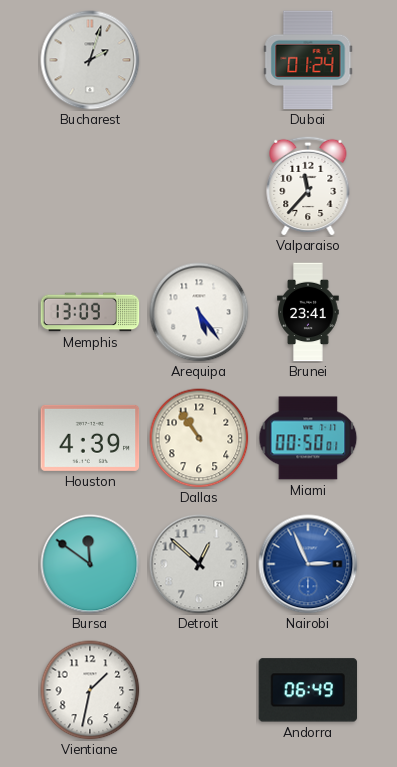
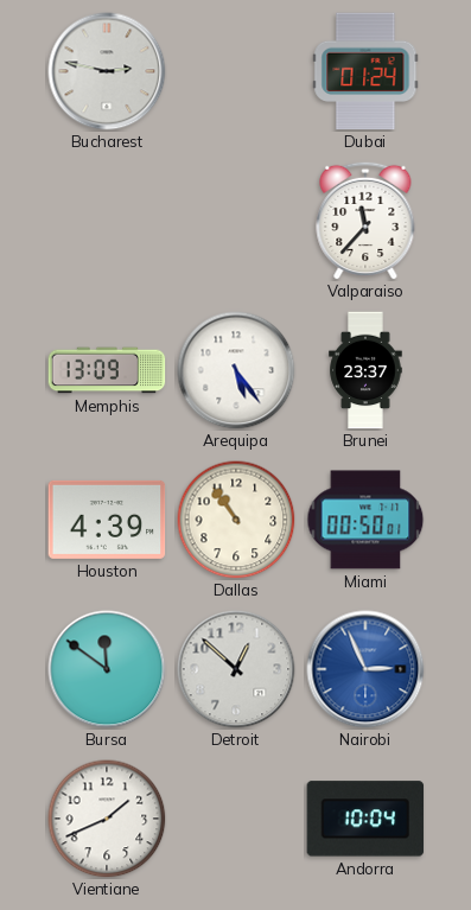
Bucharest: 2:03 -> 2:47
Brunei: 23:41 -> 23:37
Vientiane: 1:32 -> 1:41
Andorra: 06:49 -> 10:04
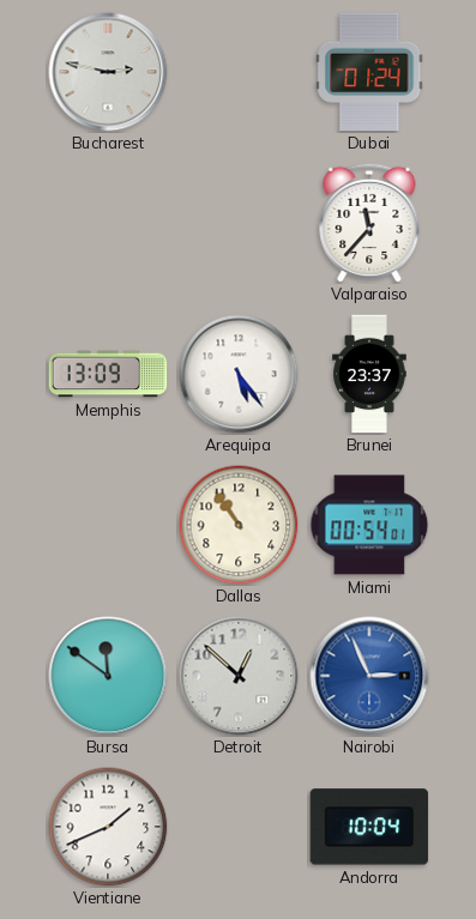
Houston: 4:39 -> none
Miami: 00:50 -> 00:54
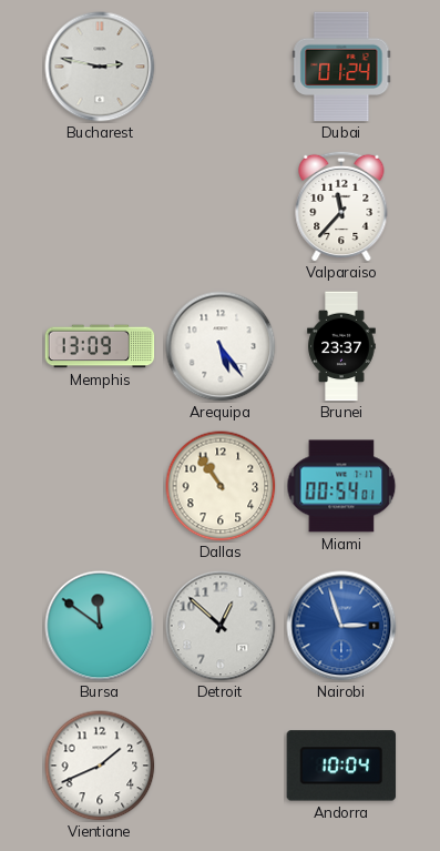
Nairobi: 2:56 -> 2:57
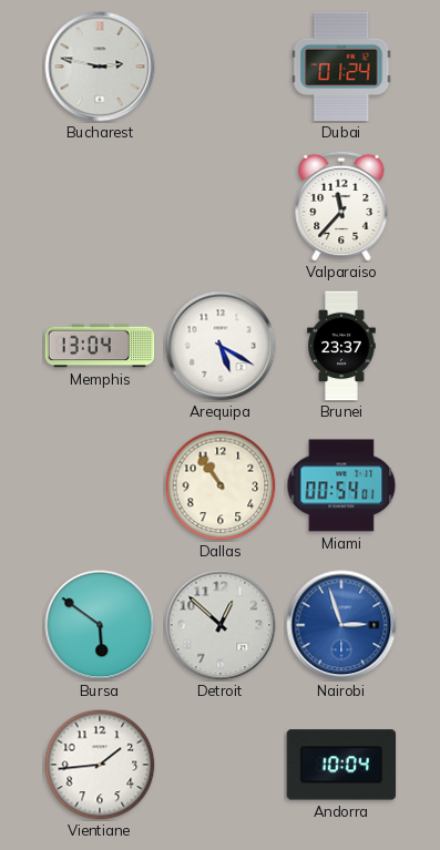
Memphis: 13:09 -> 13:04
Arequipa: 5:24 -> 5:20
Bursa: 11:51 -> 5:51
Vientiane: 1:41 -> 1:44
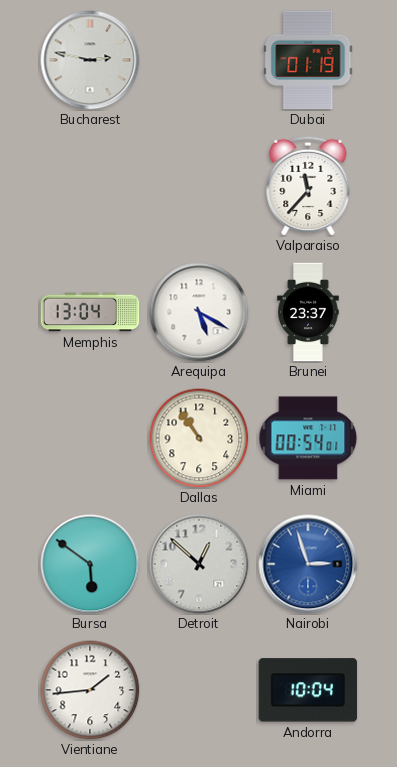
Dubai: 01:24 -> 01:19
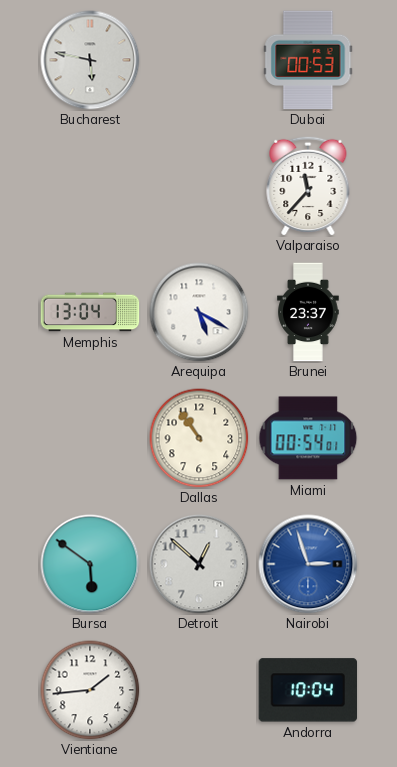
Bucharest: 2:47 -> 5:47
Dubai: 01:19 -> 00:53
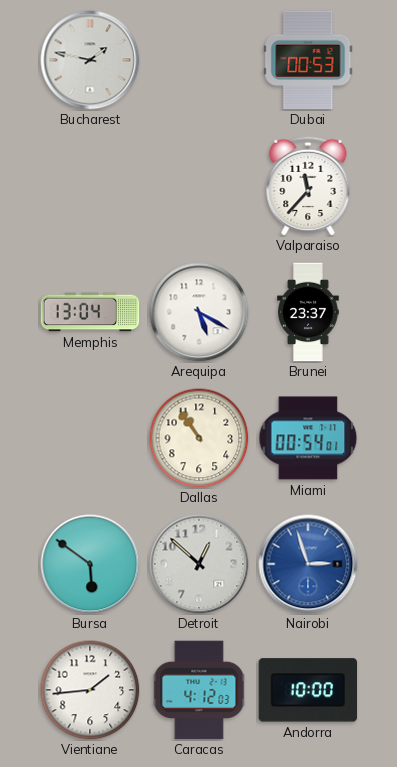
Bucharest: 5:47 -> 1:47
Caracas: none -> 4:12
Andorra: 10:04 -> 10:00
